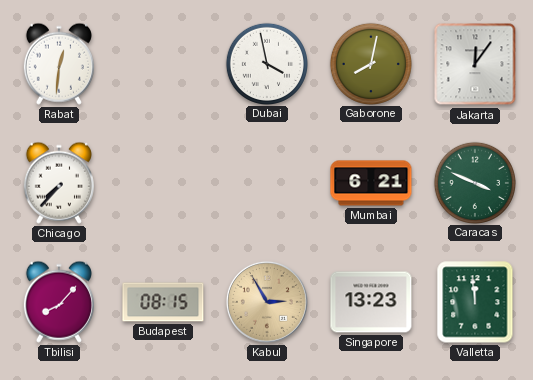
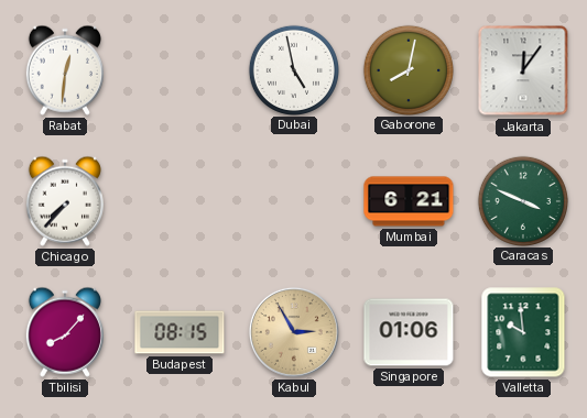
Dubai: 3:58 -> 4:58
Singapore: 13:23 -> 01:06
Valletta: 11:59 -> 9:59
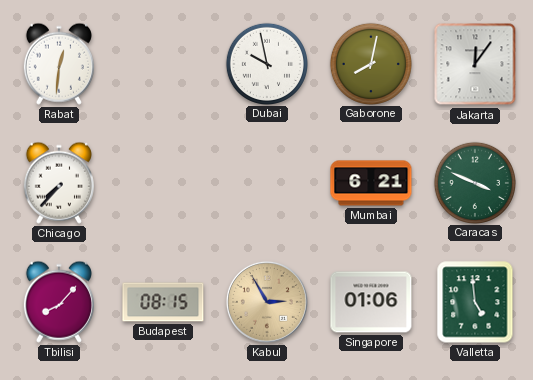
Dubai: 4:58 -> 9:58
Valletta: 9:59 -> 4:59
